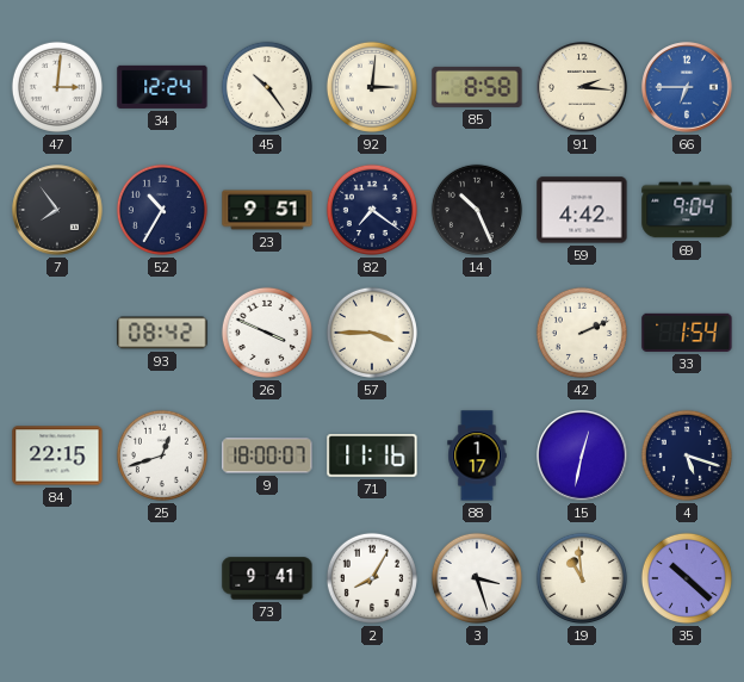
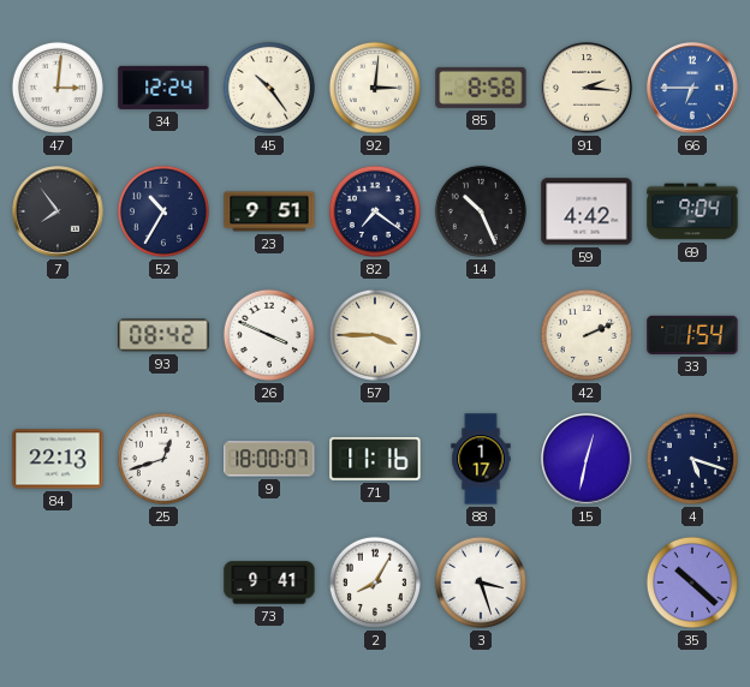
84: 22:15 -> 22:13
19: 10:59 -> none
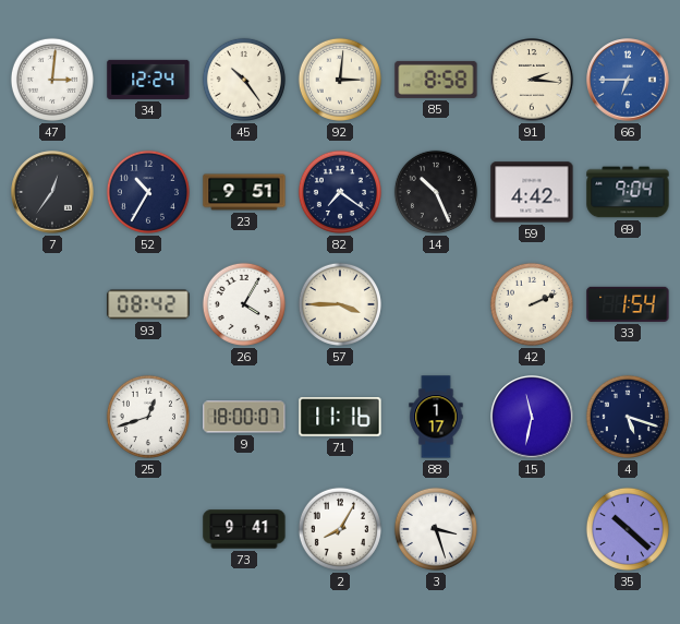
7: 7:54 -> 12:36
26: 3:49 -> 4:05
84: 22:13 -> none
15: 12:32 -> 11:32
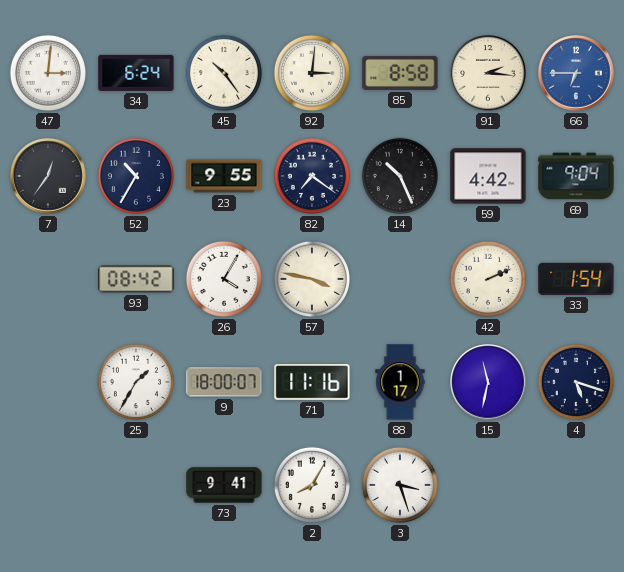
34: 12:24 -> 6:24
23: 9:51 -> 9:55
57: 3:45 -> 3:47
25: 12:42 -> 1:35
35: 10:22 -> none
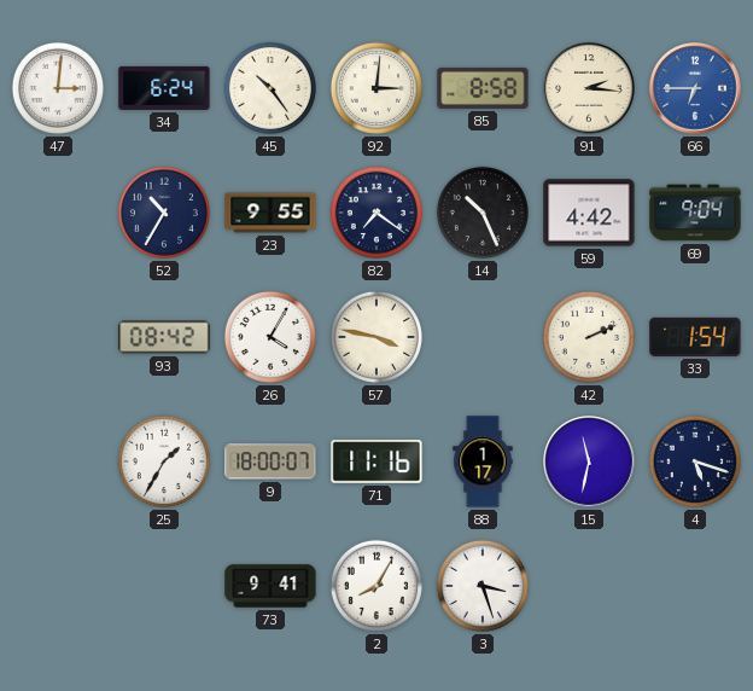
7: 12:36 -> none
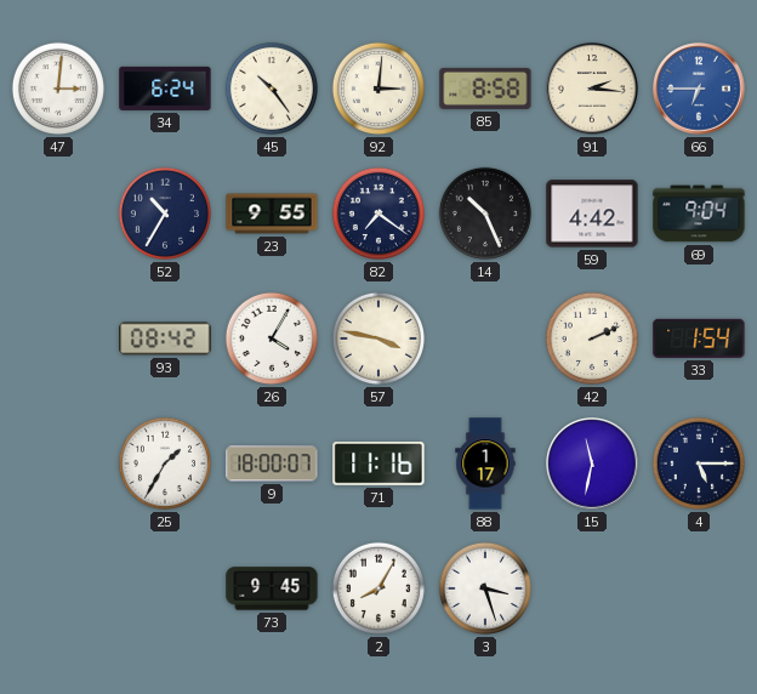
4: 5:18 -> 5:15
73: 9:41 -> 9:45
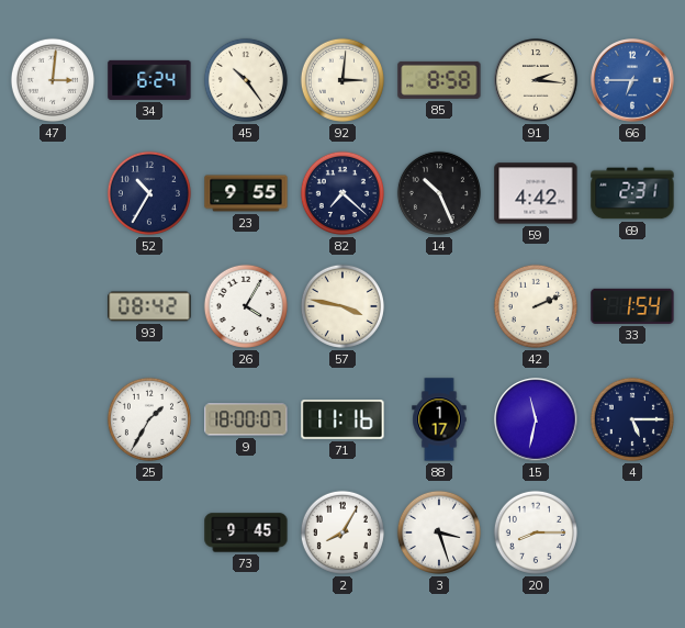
82: 7:21 -> 7:22
69: 9:04 -> 2:31
20: none -> 8:15
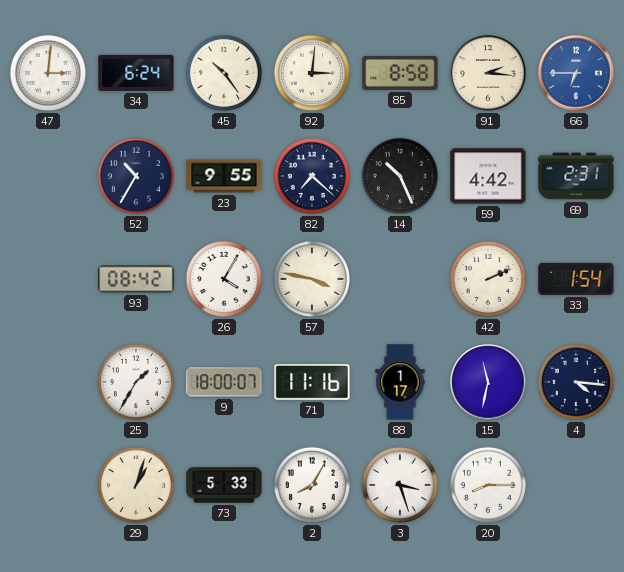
4: 5:15 -> 4:16
29: none -> 1:03
73: 9:45 -> 5:33
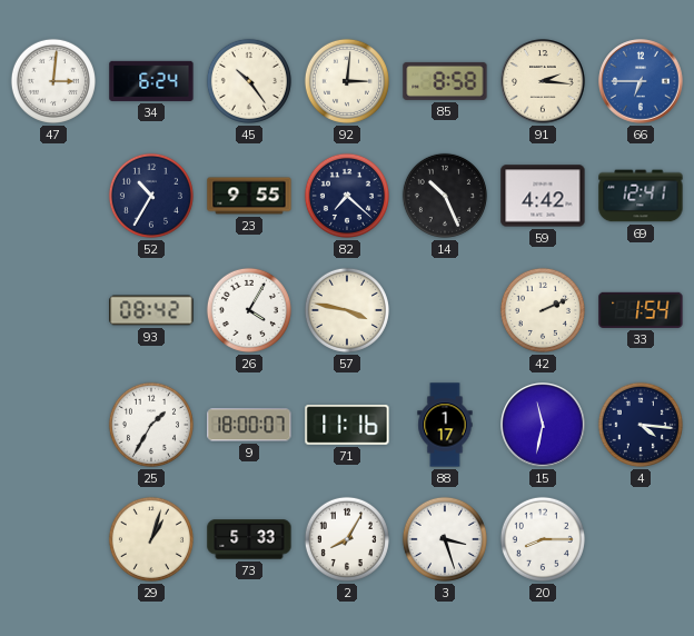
69: 2:31 -> 12:41
